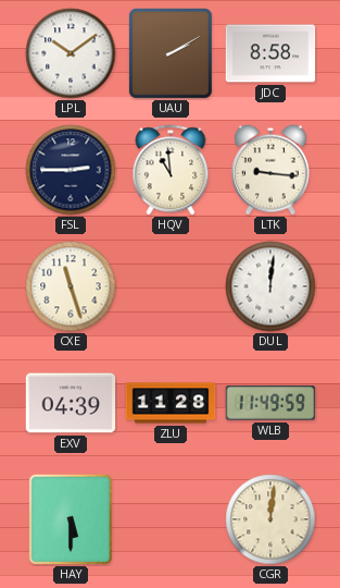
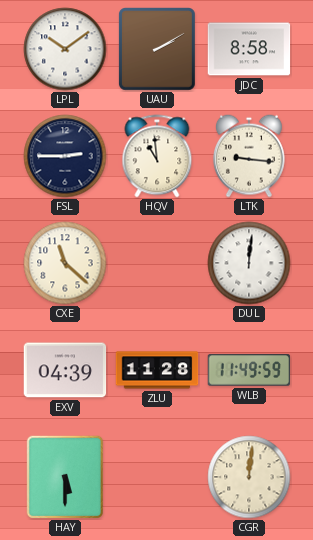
CXE: 11:27 -> 11:22
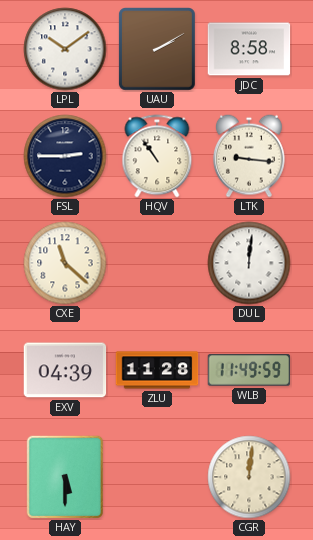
HQV: 10:59 -> 10:54
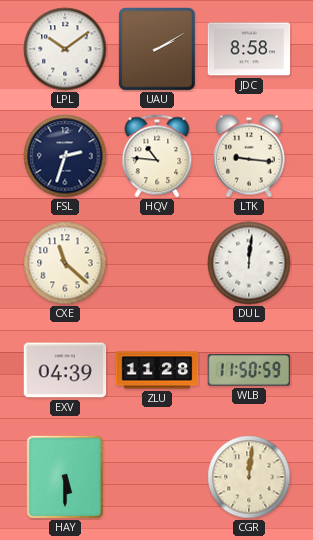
FSL: 2:45 -> 2:33
HQV: 10:54 -> 10:46
WLB: 11:49 -> 11:50
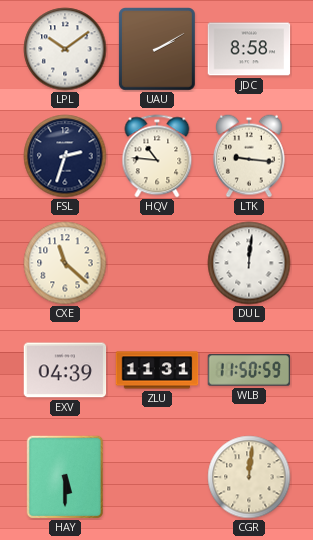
ZLU: 11:28 -> 11:31
